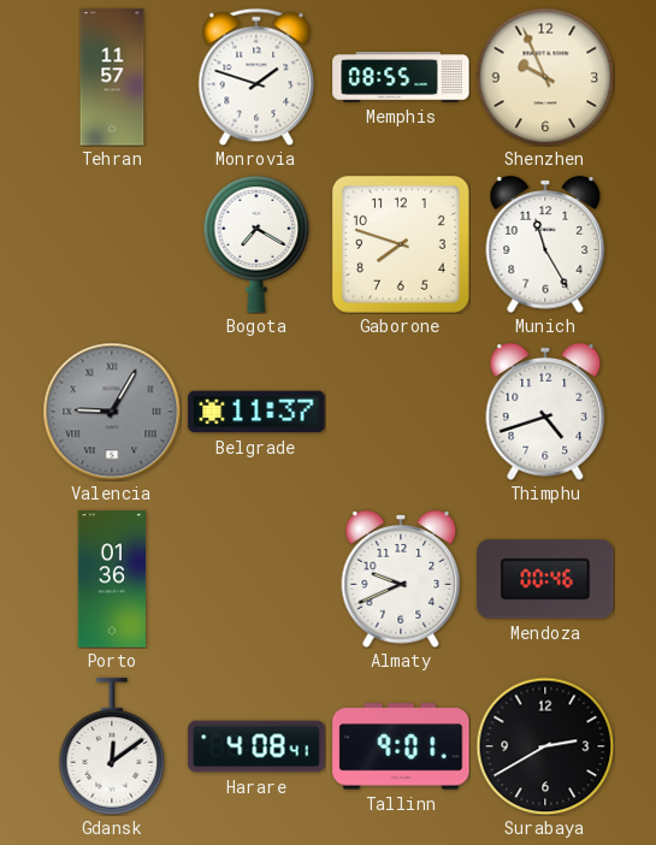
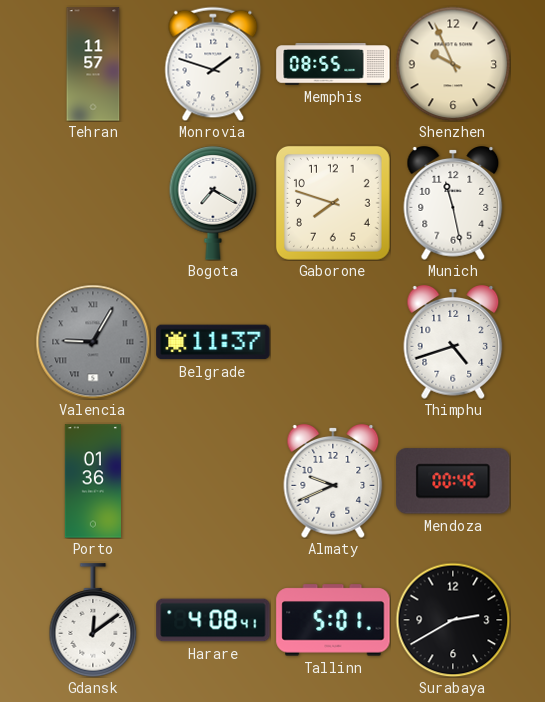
Munich: 11:25 -> 11:28
Tallinn: 9:01 -> 5:01
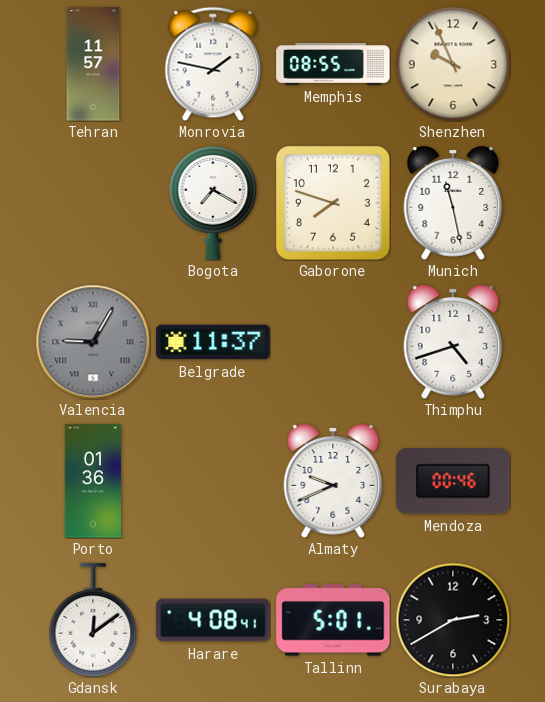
Monrovia: 1:48 -> 1:47
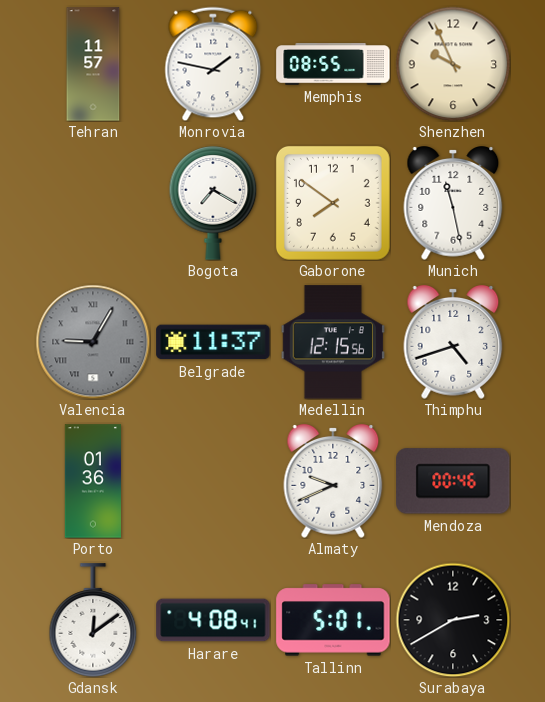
Gaborone: 7:48 -> 7:51
Medellin: none -> 12:15
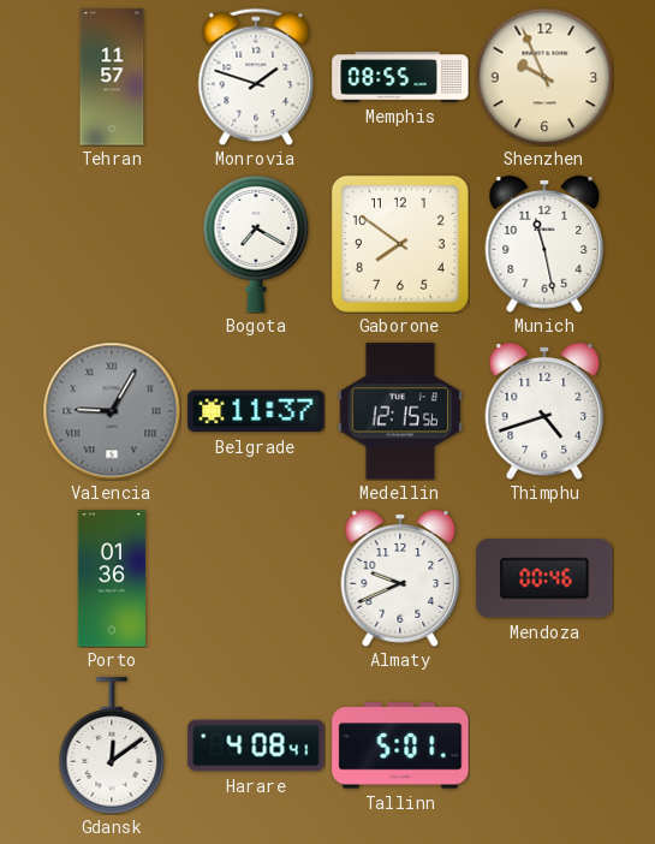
Monrovia: 1:47 -> 1:48
Surabaya: 2:40 -> none
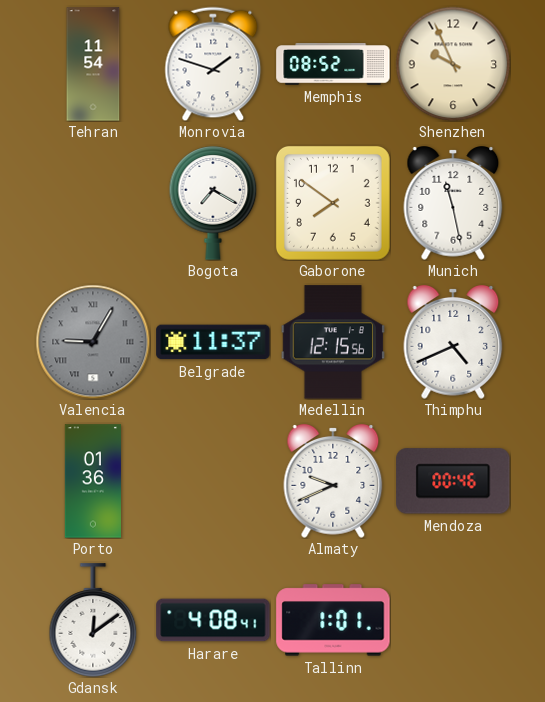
Tehran: 11:57 -> 11:54
Memphis: 08:55 -> 08:52
Thimphu: 4:42 -> 4:41
Tallinn: 5:01 -> 1:01
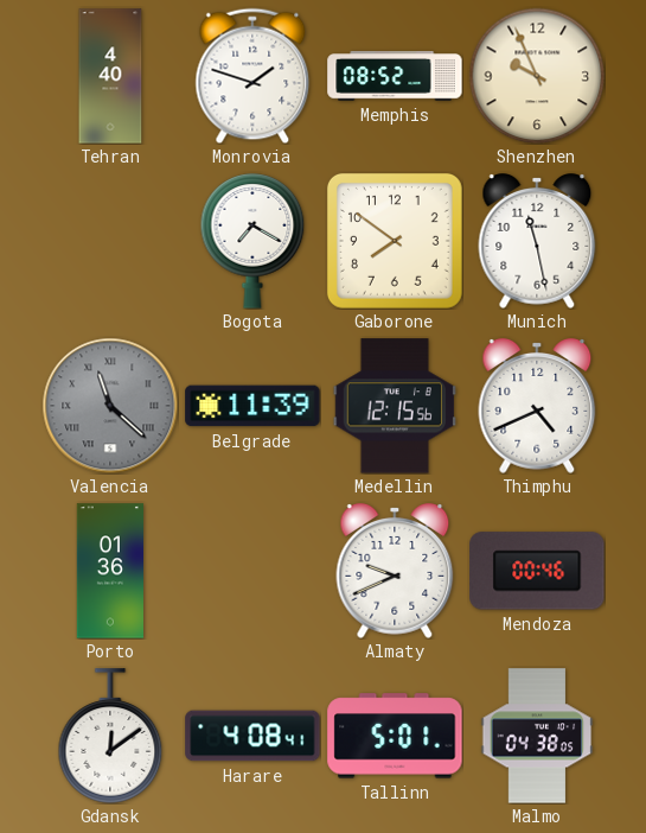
Tehran: 11:54 -> 4:40
Valencia: 9:05 -> 11:22
Belgrade: 11:37 -> 11:39
Tallinn: 1:01 -> 5:01
Malmo: none -> 04:38
